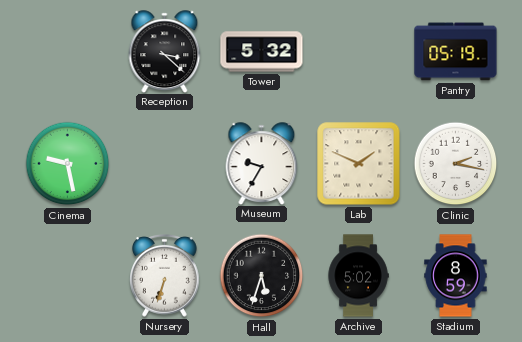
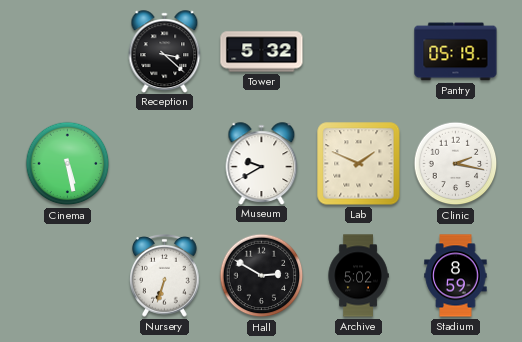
Cinema: 9:28 -> 5:28
Museum: 9:35 -> 9:40
Hall: 5:33 -> 2:50
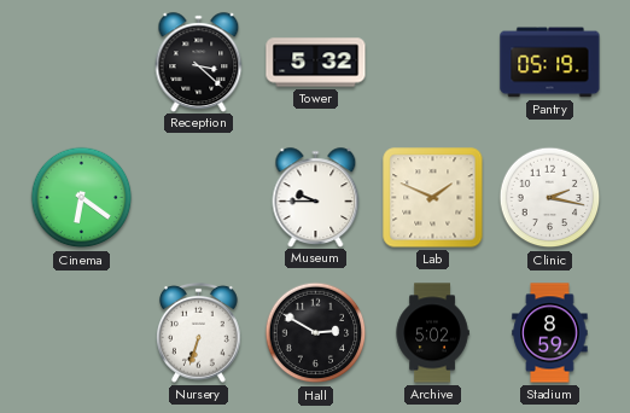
Cinema: 5:28 -> 6:21
Museum: 9:40 -> 9:45
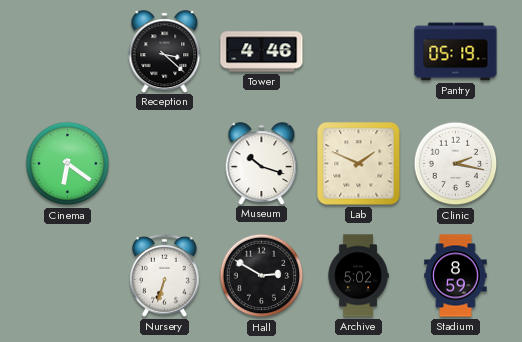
Tower: 5:32 -> 4:46
Museum: 9:45 -> 10:18
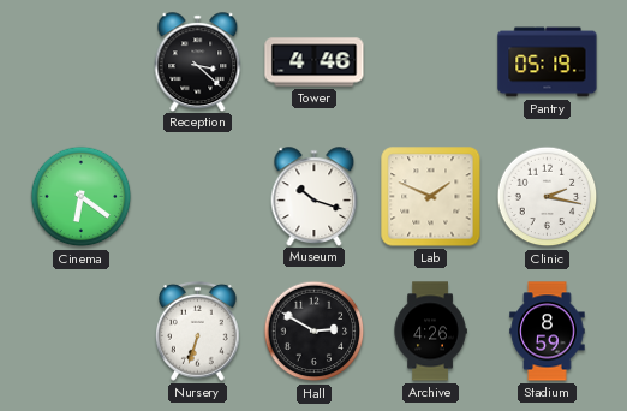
Archive: 5:02 -> 4:26
